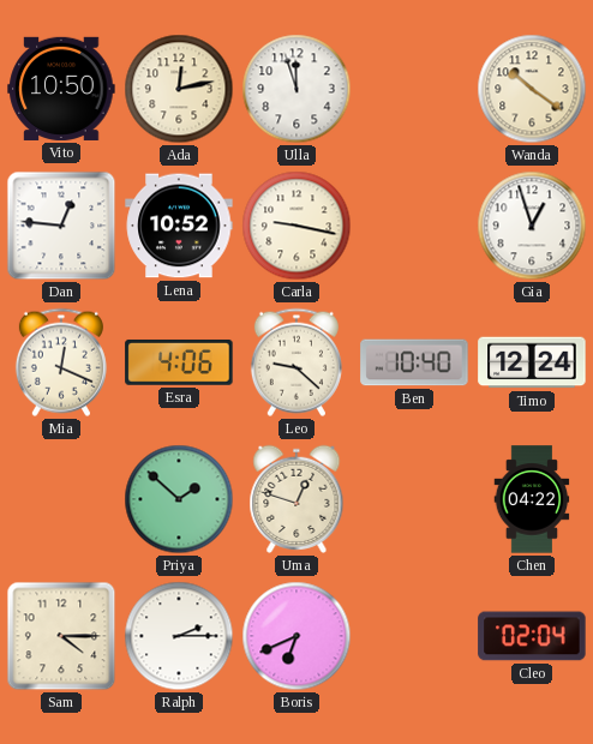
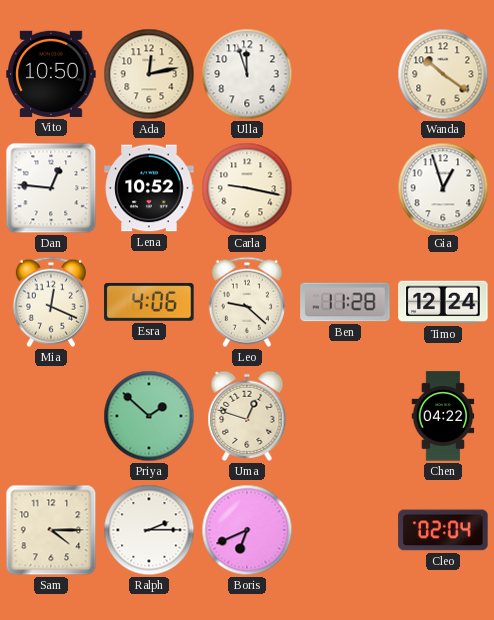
Ben: 10:40 -> 11:28
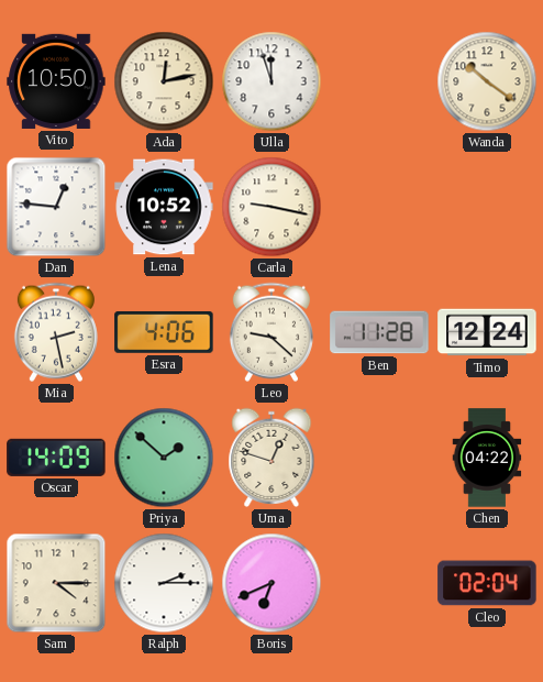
Gia: 12:57 -> none
Mia: 12:19 -> 2:28
Oscar: none -> 14:09
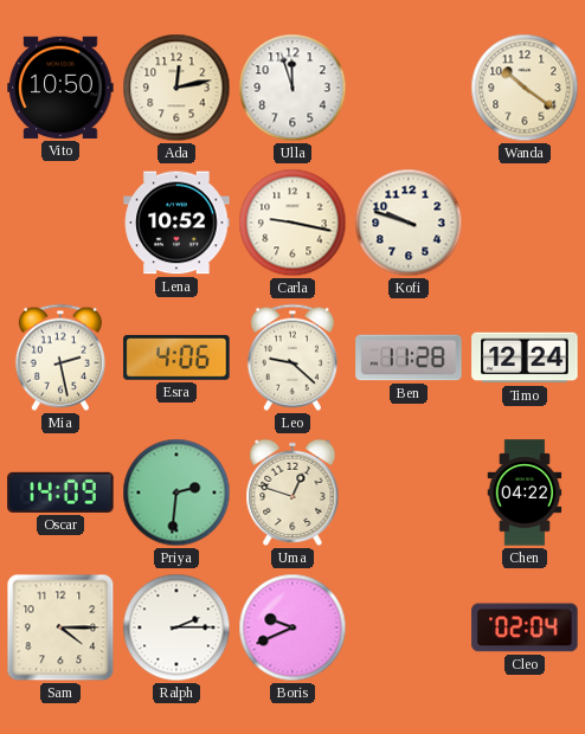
Dan: 12:46 -> none
Kofi: none -> 9:48
Priya: 1:52 -> 2:31
Boris: 6:41 -> 9:41
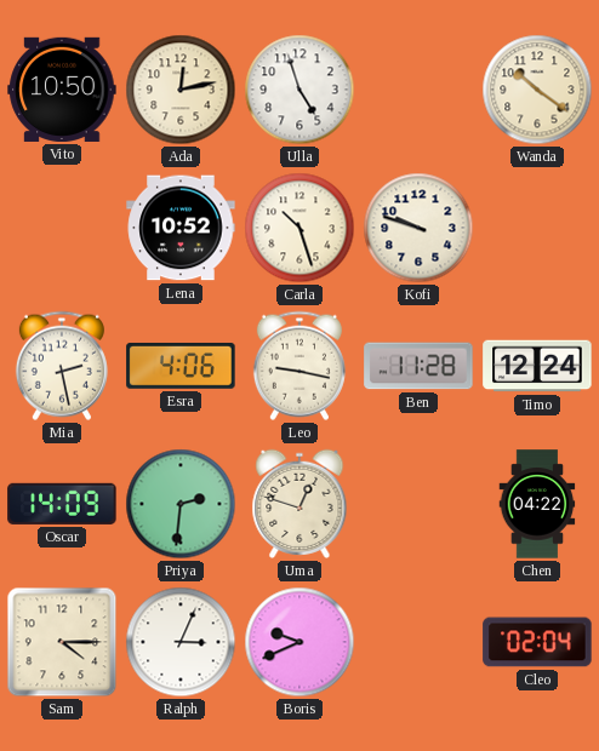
Ulla: 11:57 -> 4:57
Carla: 9:17 -> 10:27
Leo: 9:22 -> 9:17
Ralph: 2:15 -> 3:04
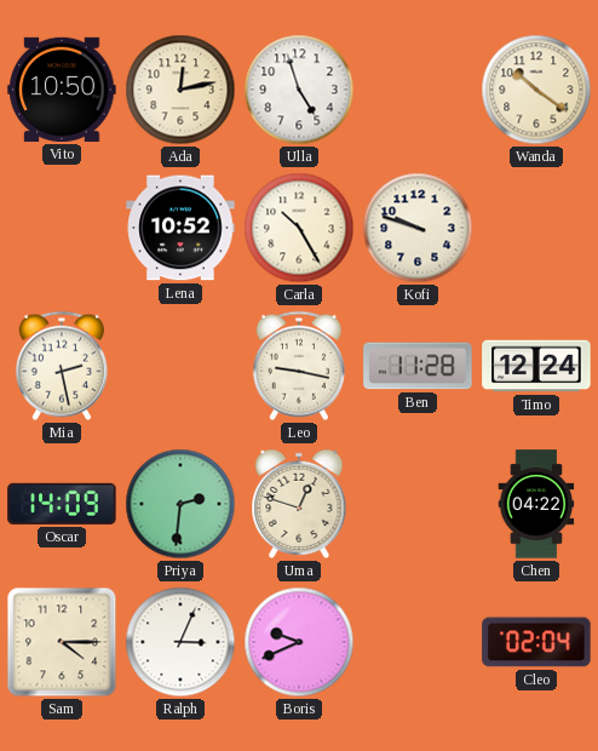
Carla: 10:27 -> 10:25
Esra: 4:06 -> none
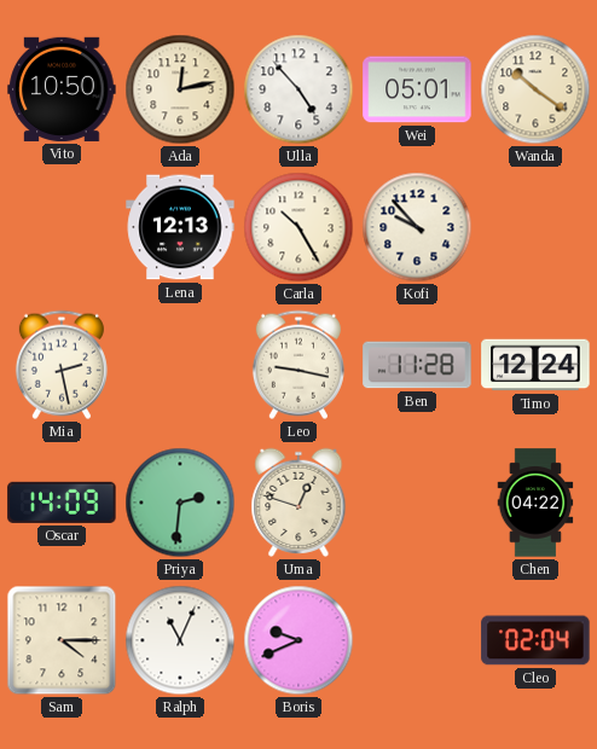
Ulla: 4:57 -> 4:53
Wei: none -> 05:01
Lena: 10:52 -> 12:13
Kofi: 9:48 -> 9:53
Ralph: 3:04 -> 11:04
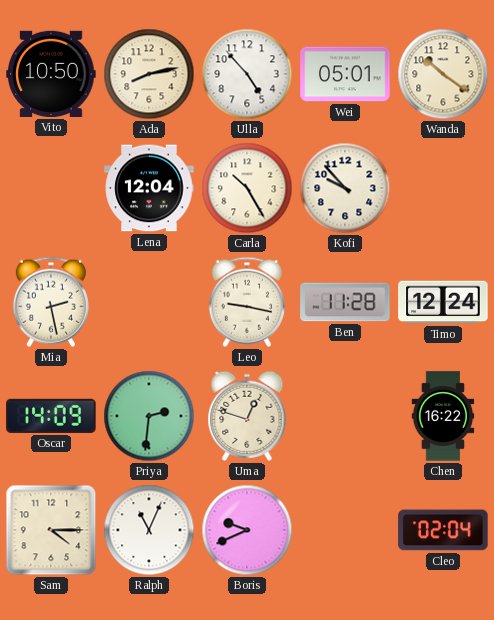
Ada: 12:13 -> 8:13
Lena: 12:13 -> 12:04
Chen: 04:22 -> 16:22
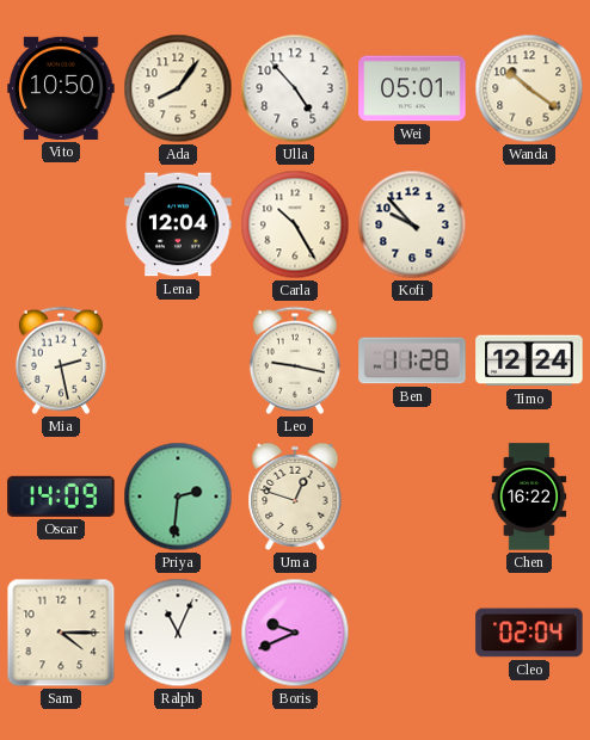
Ada: 8:13 -> 8:06
